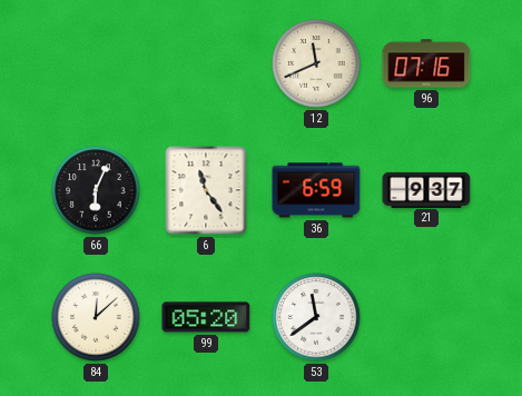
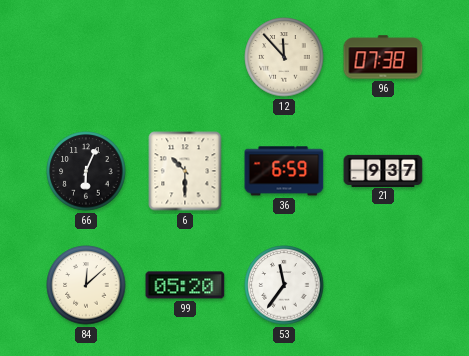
12: 11:41 -> 11:53
96: 07:16 -> 07:38
6: 11:24 -> 10:30
53: 11:39 -> 11:36
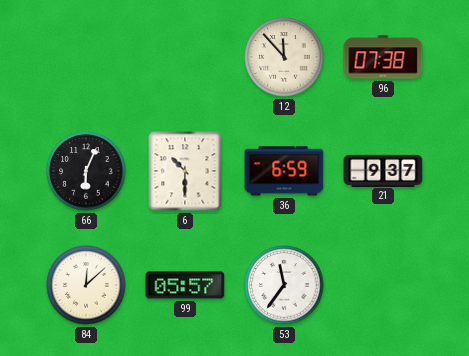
99: 05:20 -> 05:57
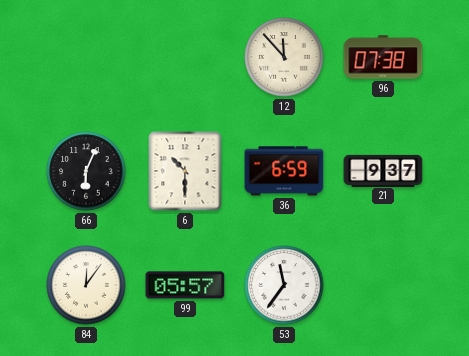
84: 12:08 -> 12:06
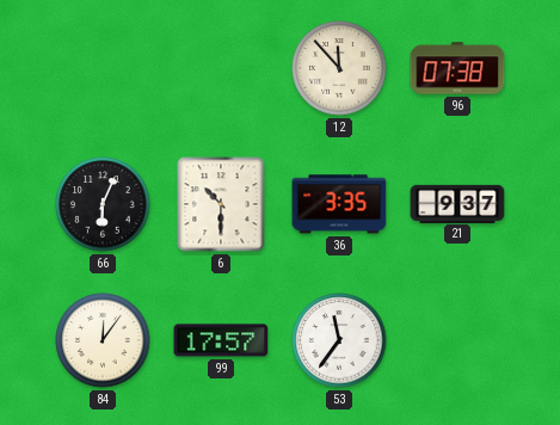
36: 6:59 -> 3:35
99: 05:57 -> 17:57
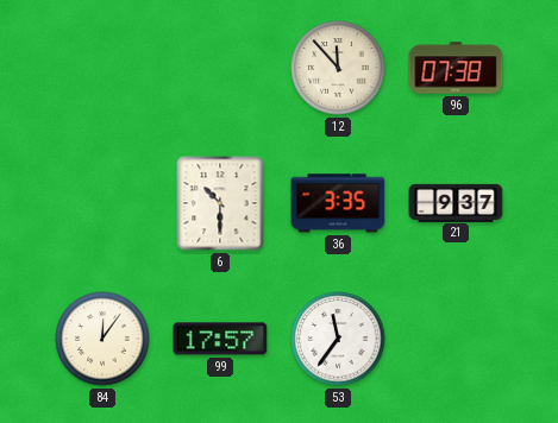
66: 6:04 -> none
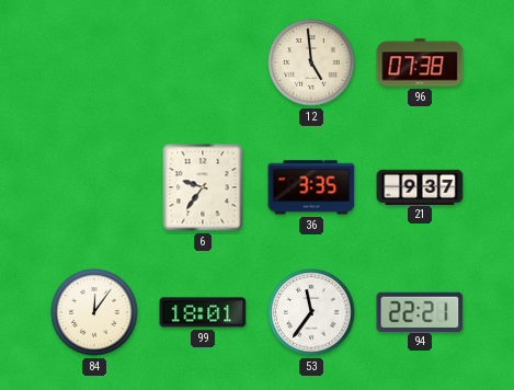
12: 11:53 -> 4:59
6: 10:30 -> 9:36
99: 17:57 -> 18:01
94: none -> 22:21
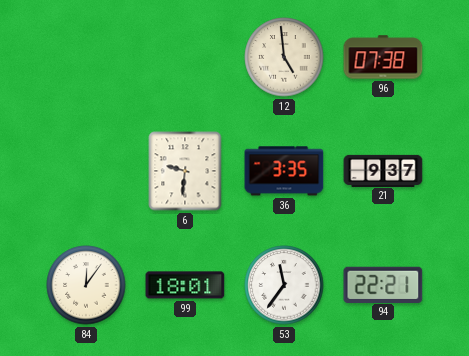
6: 9:36 -> 9:31
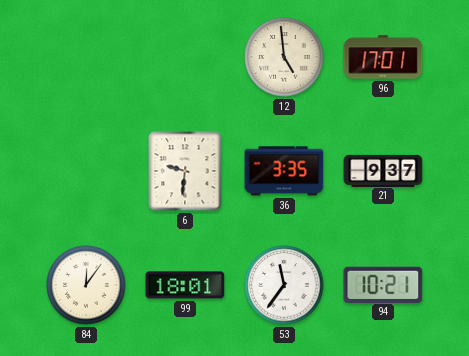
96: 07:38 -> 17:01
94: 22:21 -> 10:21
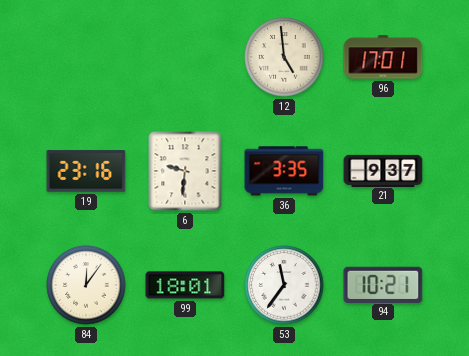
19: none -> 23:16
